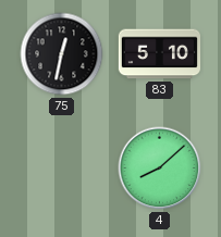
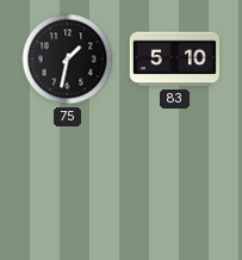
75: 12:32 -> 1:32
4: 8:08 -> none
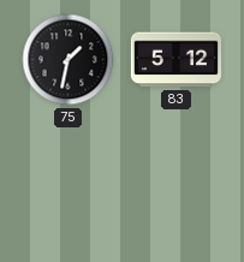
83: 5:10 -> 5:12
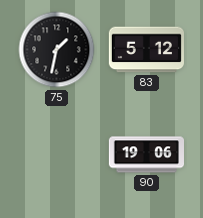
90: none -> 19:06
